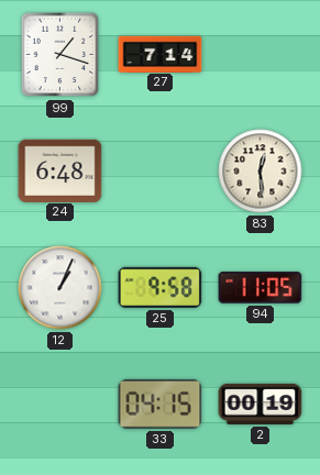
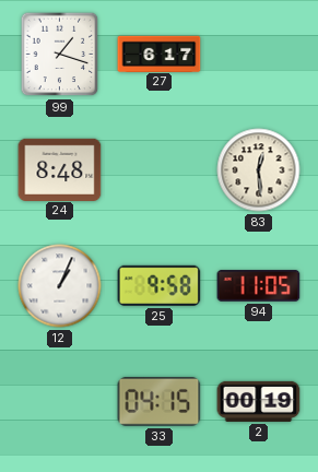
27: 7:14 -> 6:17
24: 6:48 -> 8:48
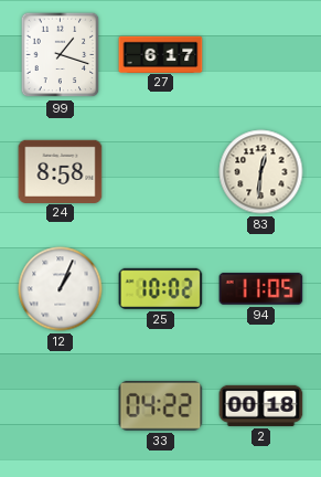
24: 8:48 -> 8:58
83: 12:29 -> 12:31
25: 9:58 -> 10:02
33: 04:15 -> 04:22
2: 00:19 -> 00:18
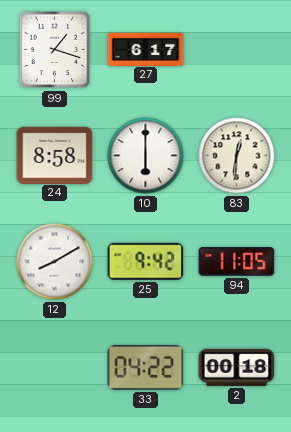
10: none -> 6:00
12: 1:04 -> 8:10
25: 10:02 -> 9:42
